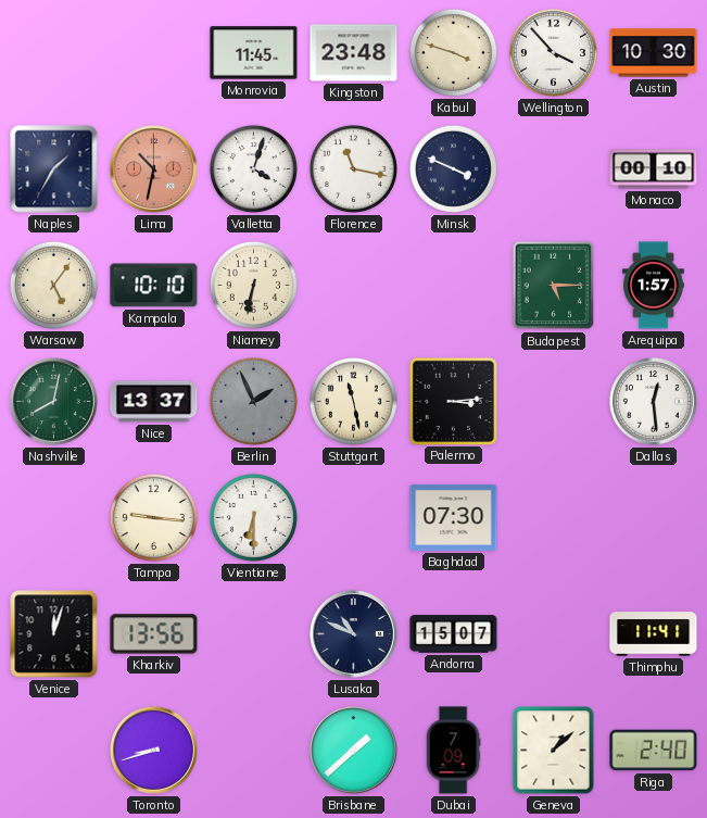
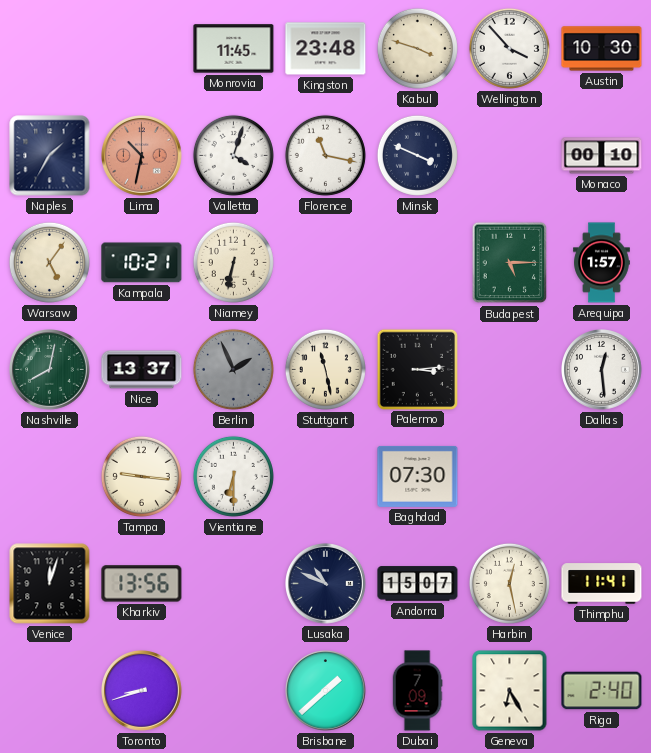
Kampala: 10:10 -> 10:21
Harbin: none -> 12:28
Geneva: 1:08 -> 6:25
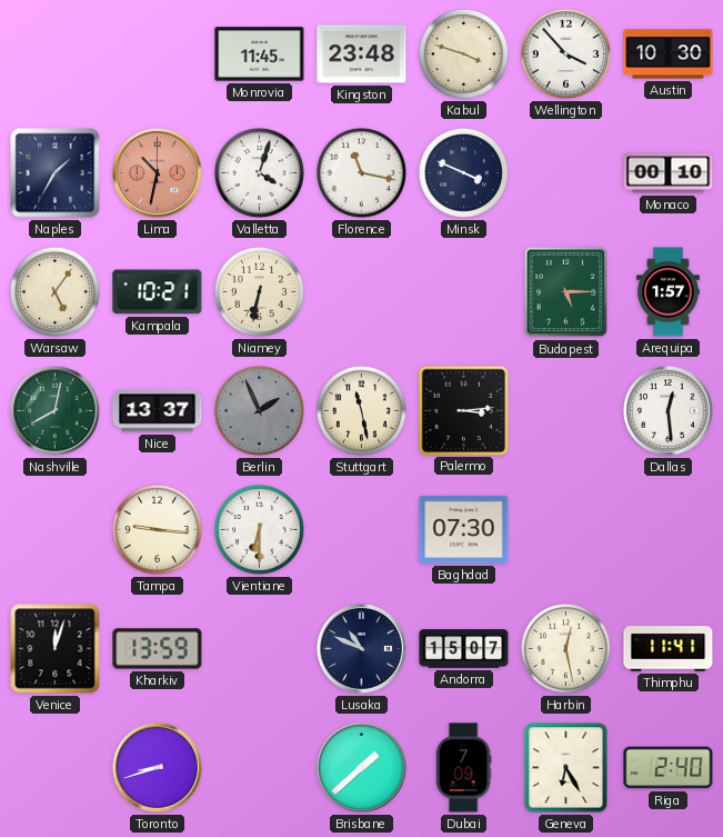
Kharkiv: 13:56 -> 13:59
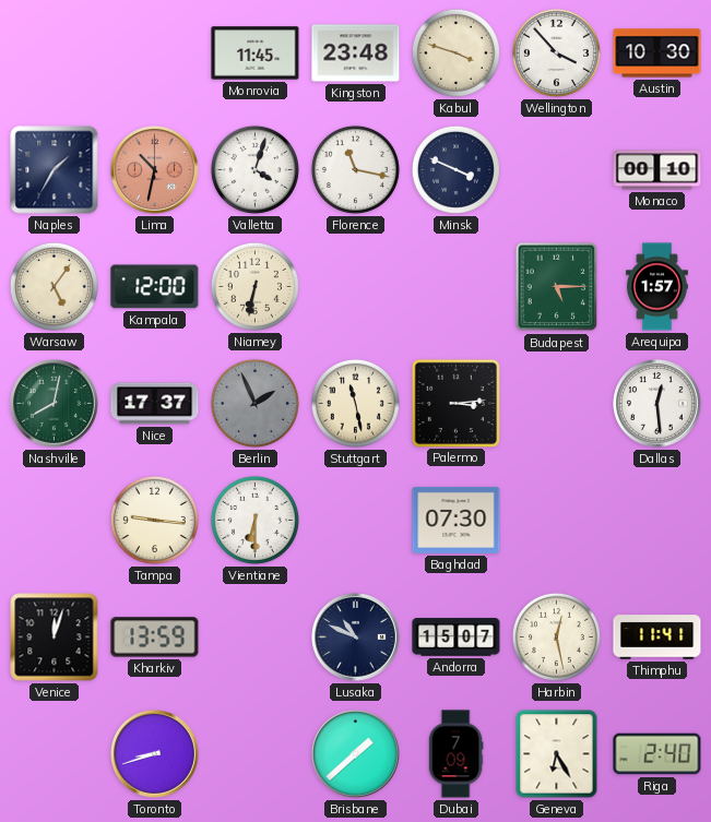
Kampala: 10:21 -> 12:00
Nice: 13:37 -> 17:37
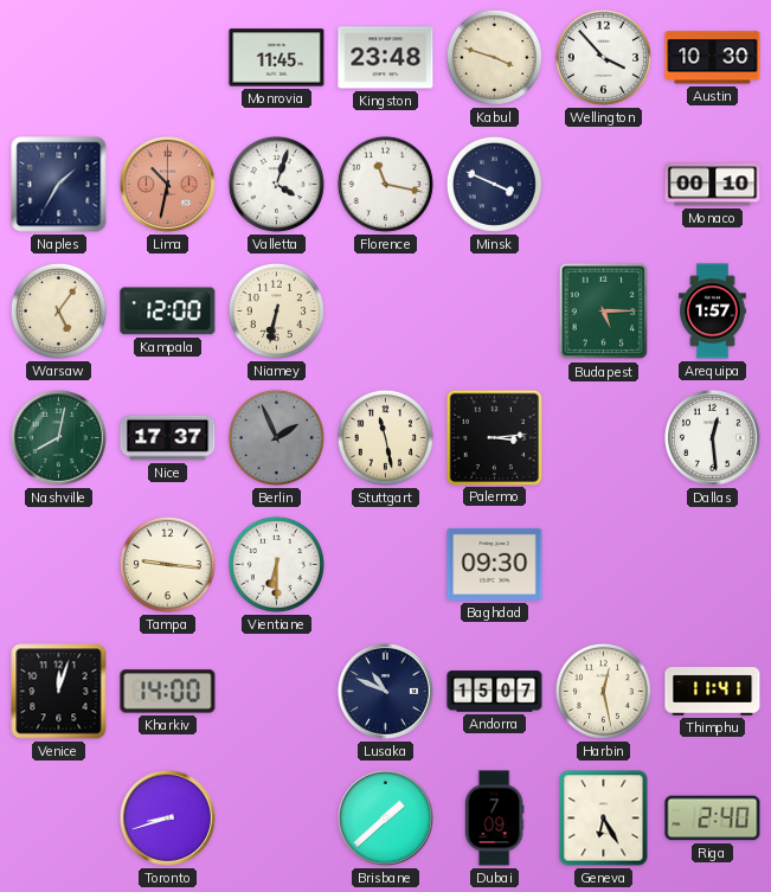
Baghdad: 07:30 -> 09:30
Kharkiv: 13:59 -> 14:00
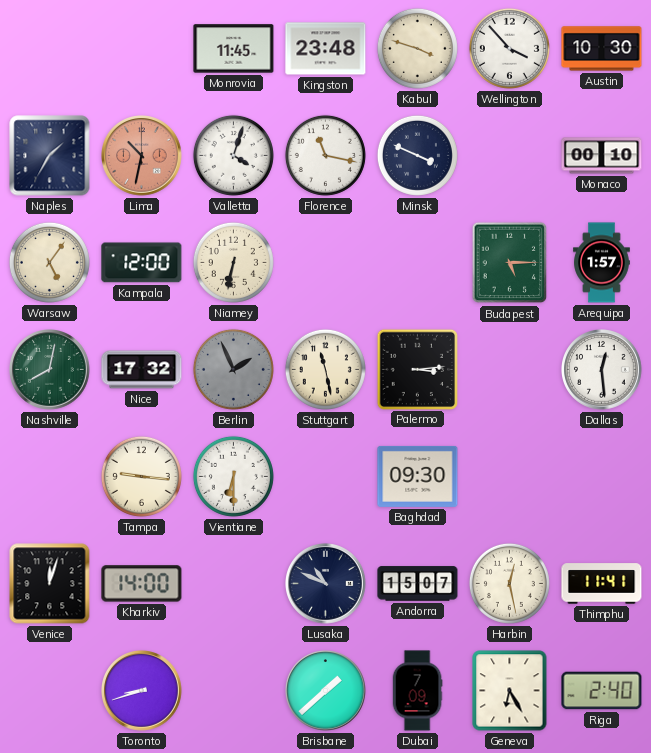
Nice: 17:37 -> 17:32
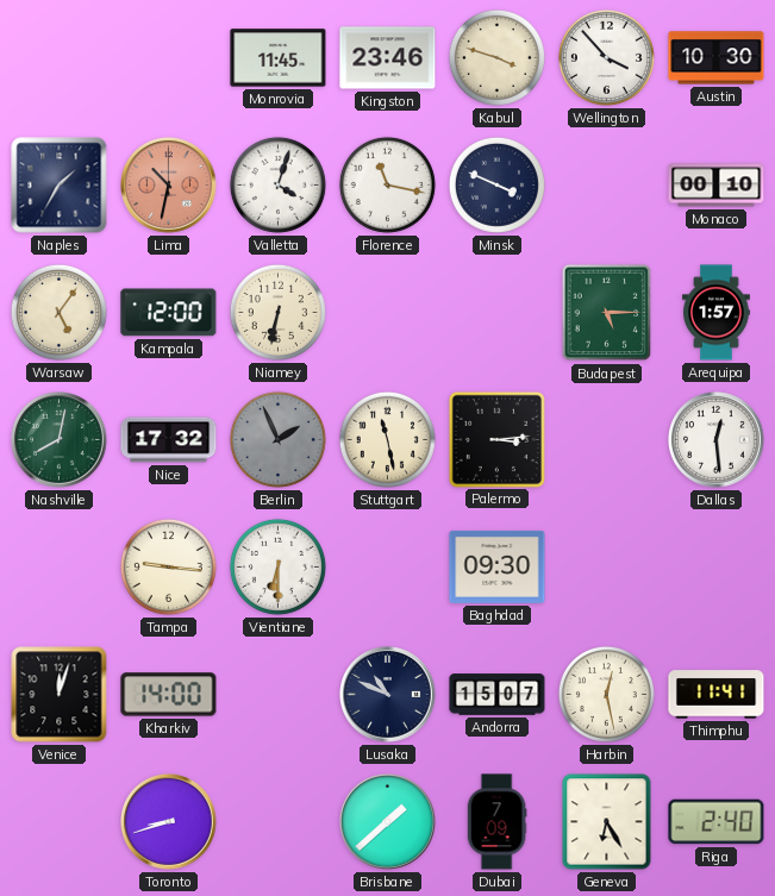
Kingston: 23:48 -> 23:46
